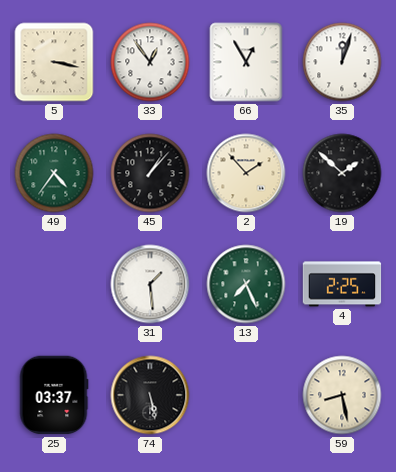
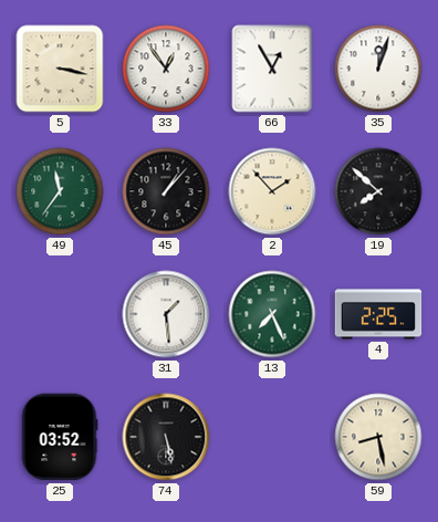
49: 4:36 -> 11:36
19: 1:52 -> 7:52
25: 03:37 -> 03:52
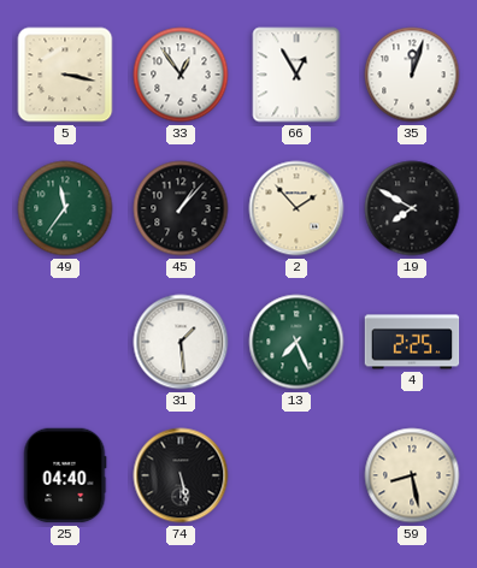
19: 7:52 -> 7:50
25: 03:52 -> 04:40
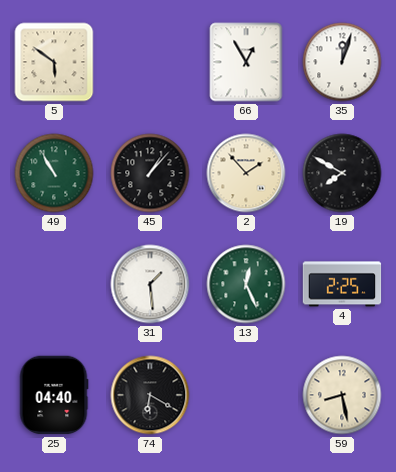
5: 3:17 -> 5:51
33: 12:54 -> none
49: 11:36 -> 10:55
13: 7:26 -> 12:26
74: 5:28 -> 6:20
